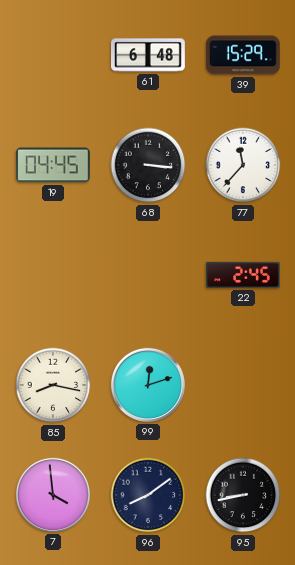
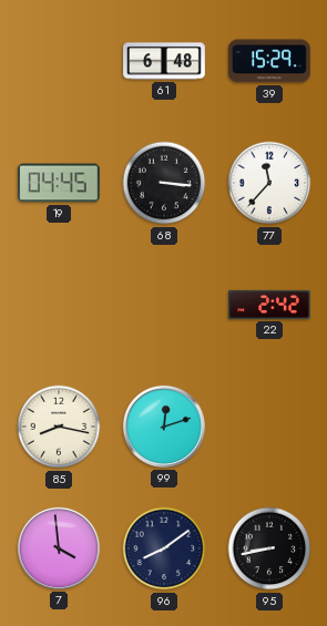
22: 2:45 -> 2:42
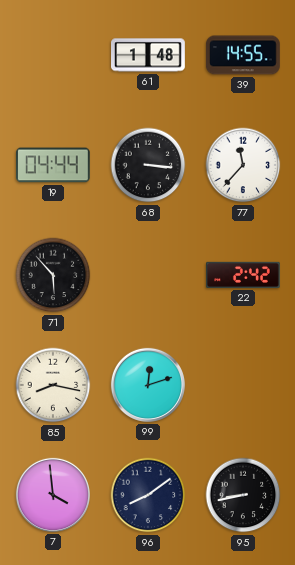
61: 6:48 -> 1:48
39: 15:29 -> 14:55
19: 04:45 -> 04:44
71: none -> 5:53
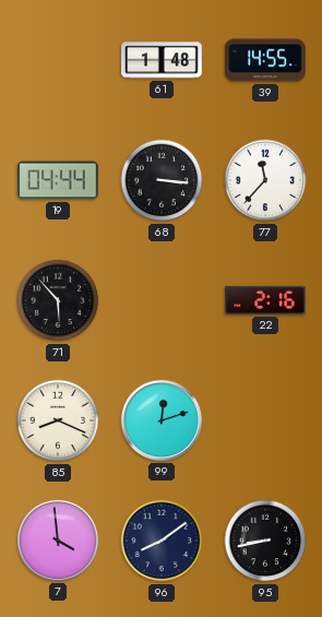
22: 2:42 -> 2:16
85: 8:17 -> 8:19
